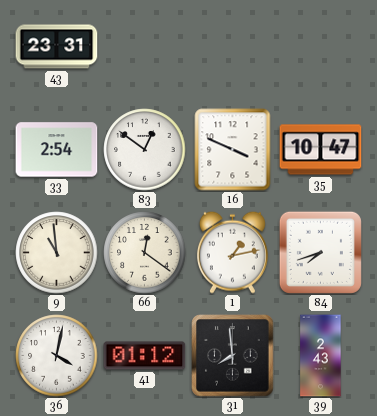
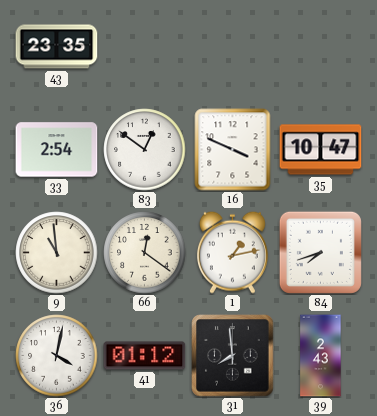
43: 23:31 -> 23:35
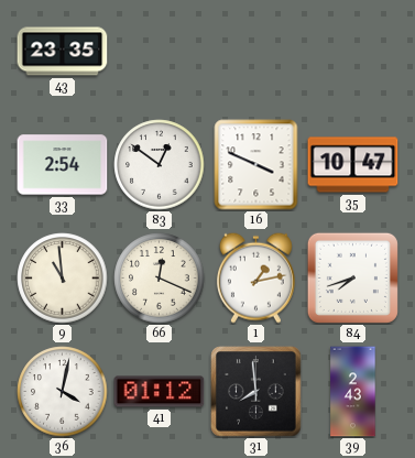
66: 12:21 -> 12:19
